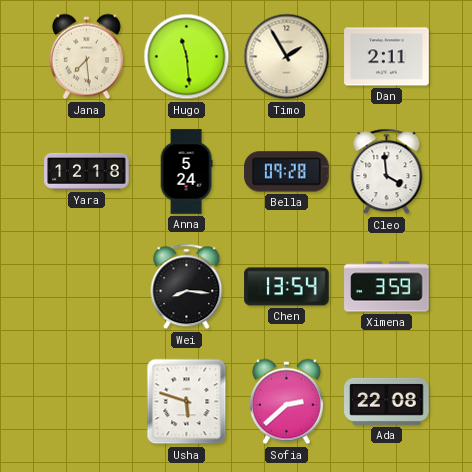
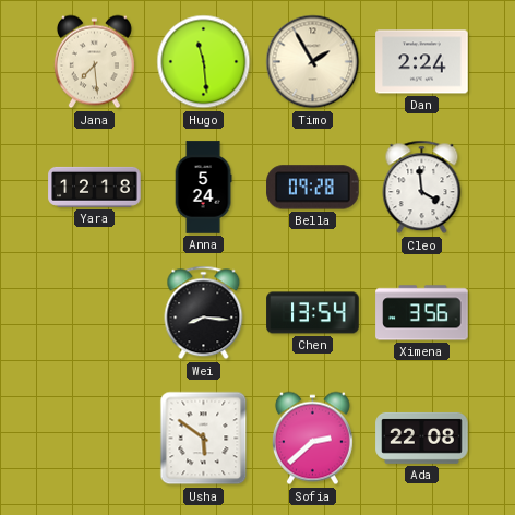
Dan: 2:11 -> 2:24
Ximena: 3:59 -> 3:56
Usha: 5:48 -> 5:51
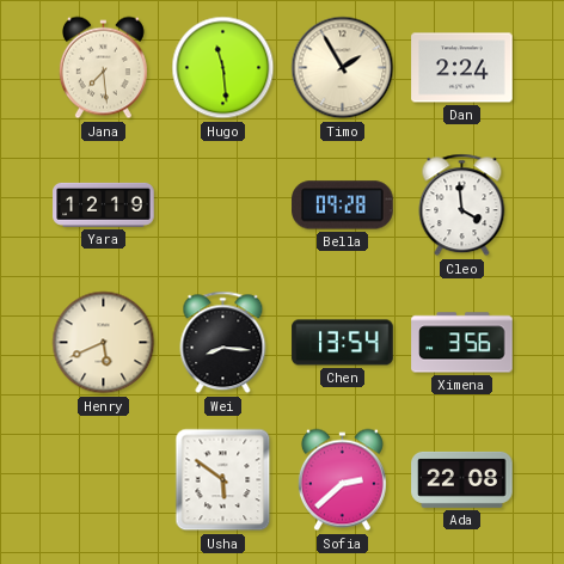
Yara: 12:18 -> 12:19
Anna: 5:24 -> none
Henry: none -> 5:41
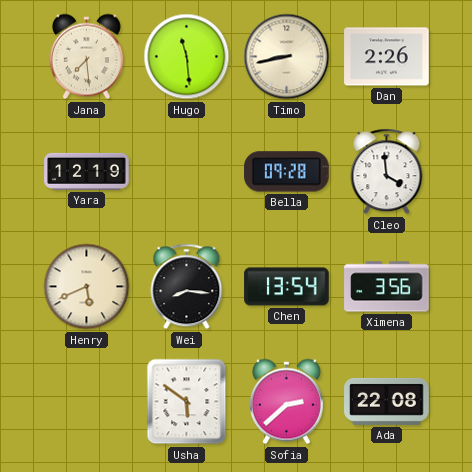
Timo: 1:55 -> 8:43
Dan: 2:24 -> 2:26
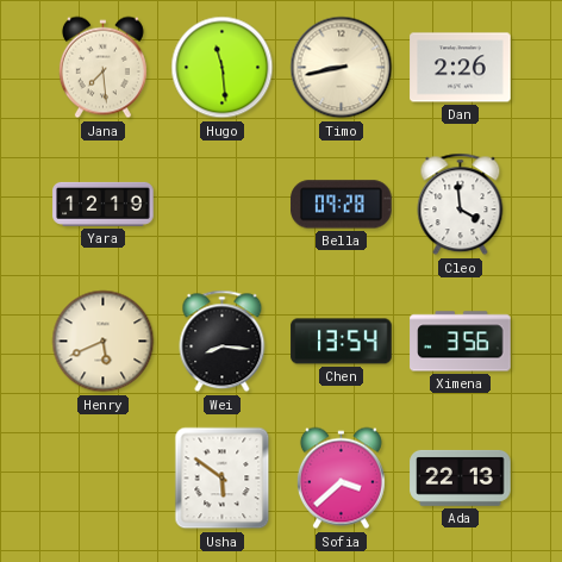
Sofia: 2:38 -> 3:38
Ada: 22:08 -> 22:13
